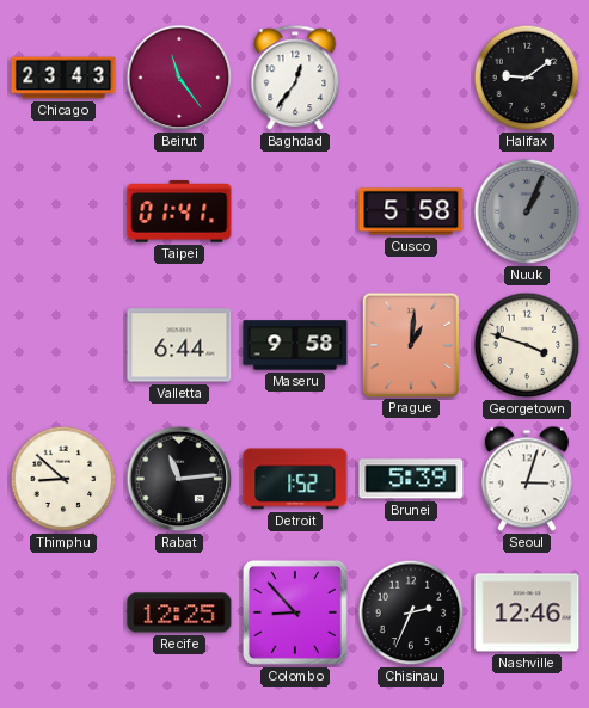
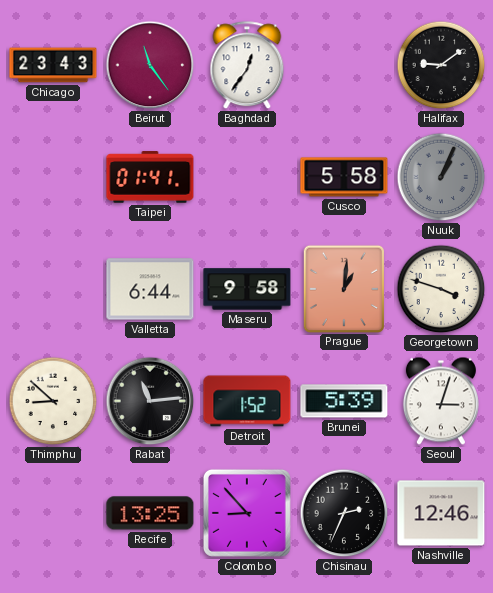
Recife: 12:25 -> 13:25
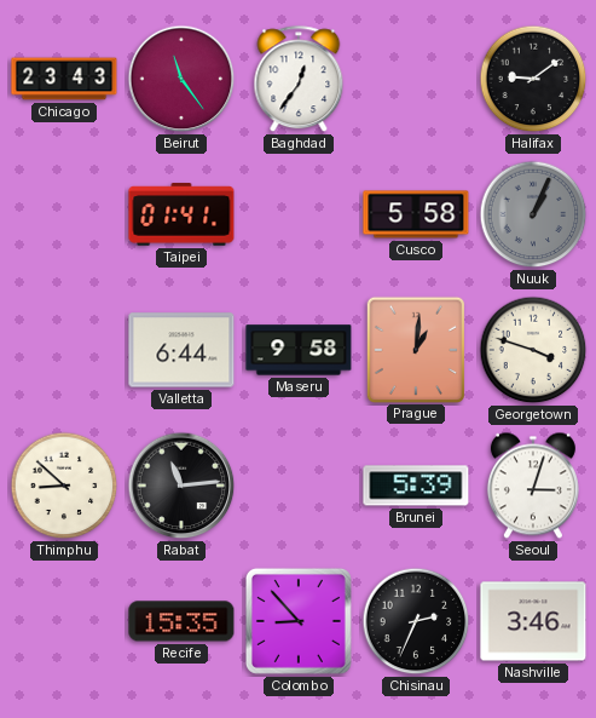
Detroit: 1:52 -> none
Recife: 13:25 -> 15:35
Nashville: 12:46 -> 3:46
